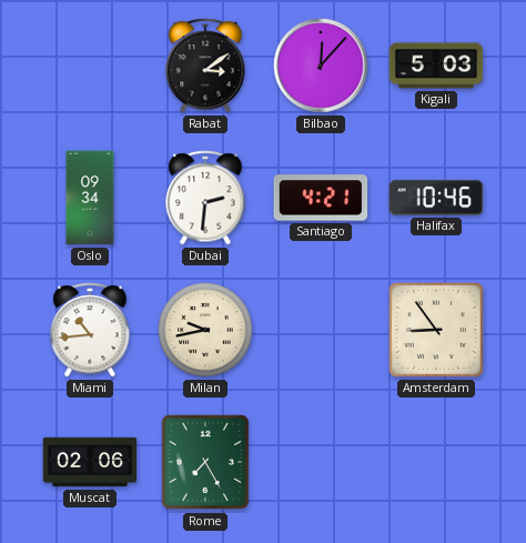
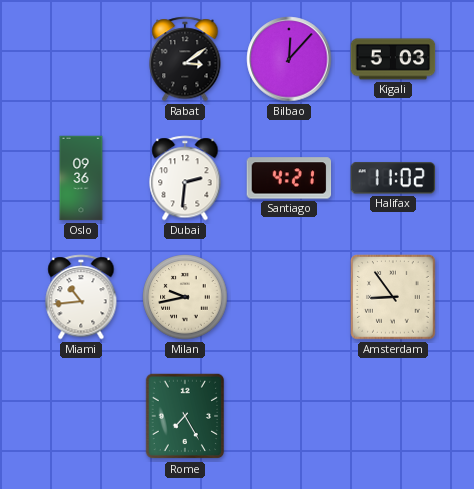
Oslo: 09:34 -> 09:36
Halifax: 10:46 -> 11:02
Muscat: 02:06 -> none
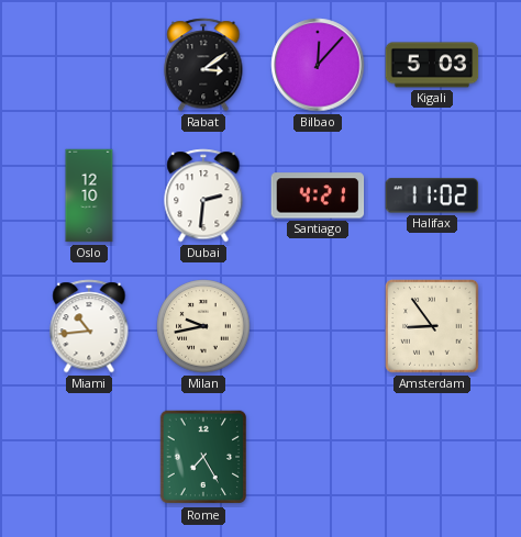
Oslo: 09:36 -> 12:10
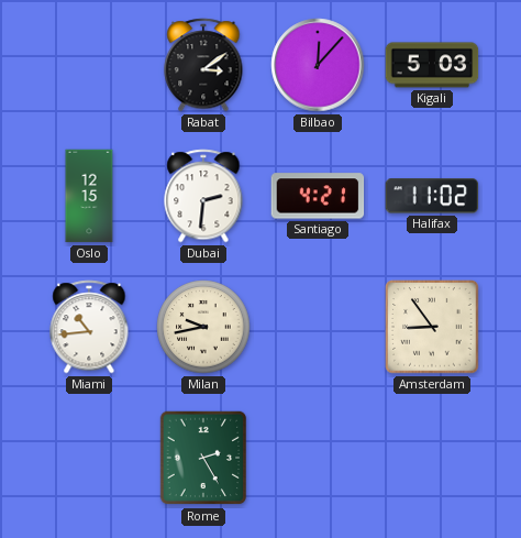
Oslo: 12:10 -> 12:15
Rome: 7:25 -> 2:25
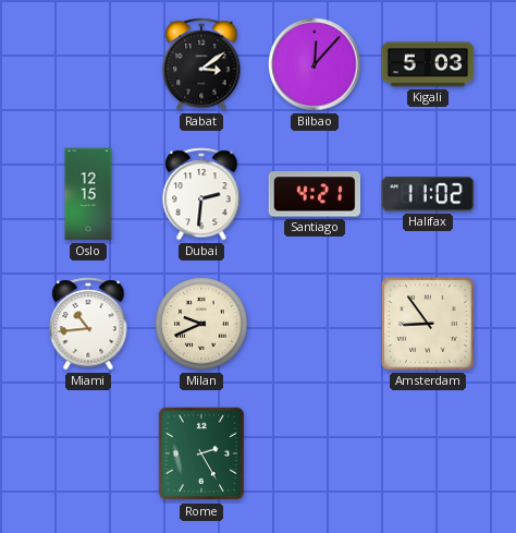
Milan: 9:43 -> 9:41
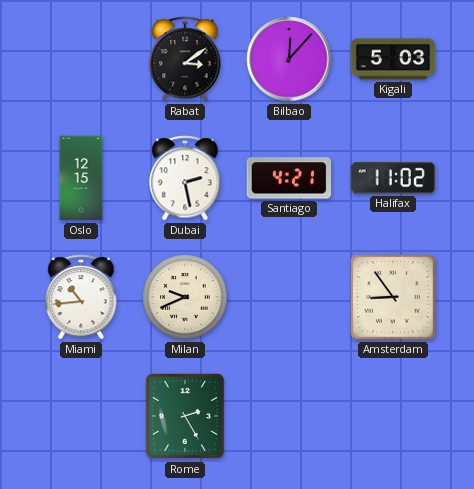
Dubai: 2:31 -> 2:28
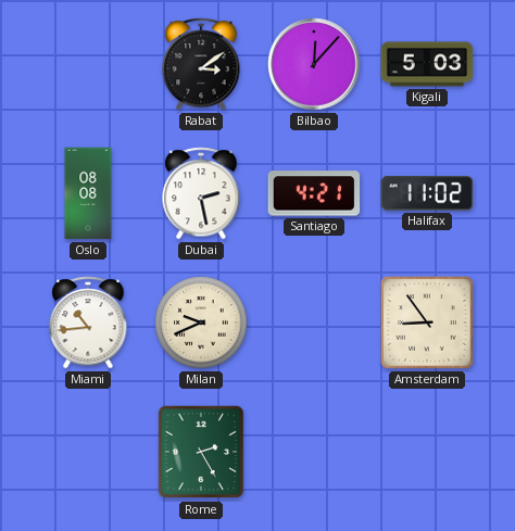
Oslo: 12:15 -> 08:08
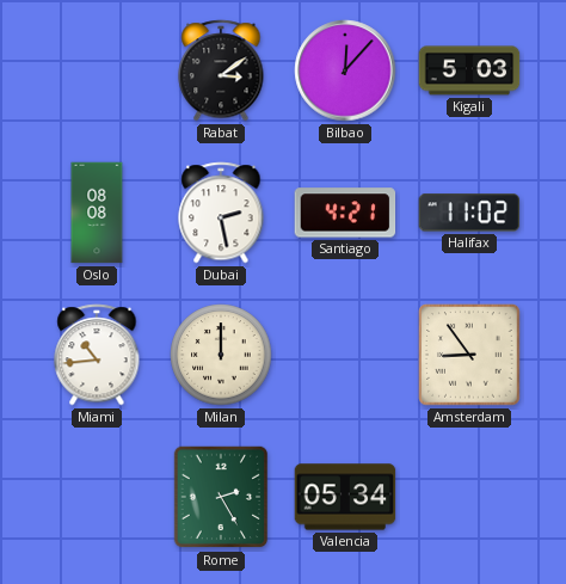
Milan: 9:41 -> 12:00
Valencia: none -> 05:34
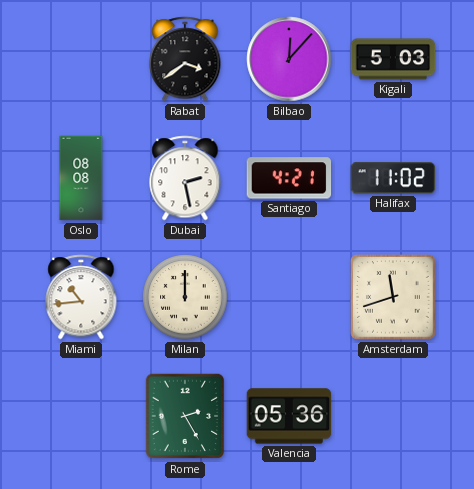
Rabat: 3:09 -> 3:39
Amsterdam: 8:54 -> 11:42
Valencia: 05:34 -> 05:36
